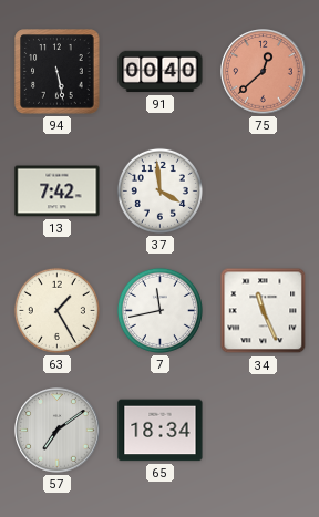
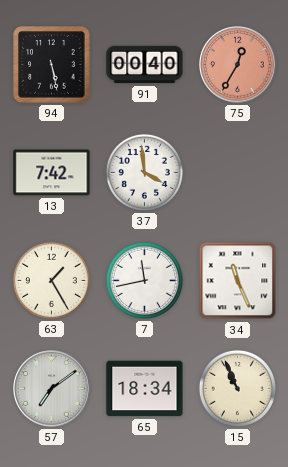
75: 12:38 -> 12:35
15: none -> 10:56
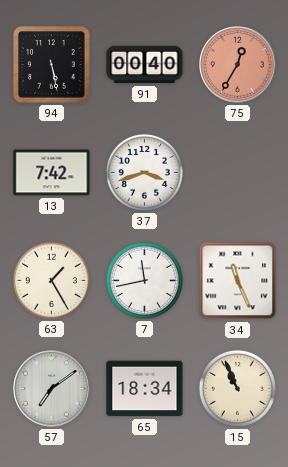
37: 3:59 -> 3:42
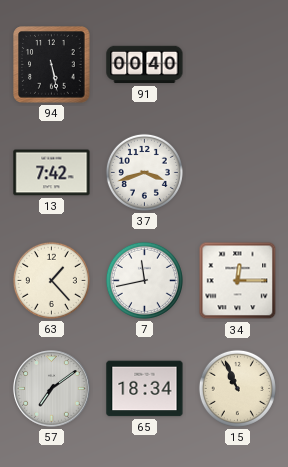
75: 12:35 -> none
63: 1:25 -> 1:23
34: 11:26 -> 12:15
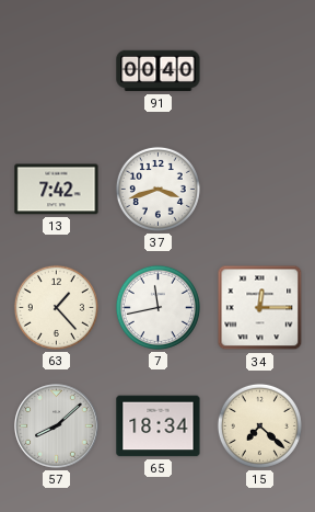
94: 5:28 -> none
57: 7:09 -> 8:08
15: 10:56 -> 7:22
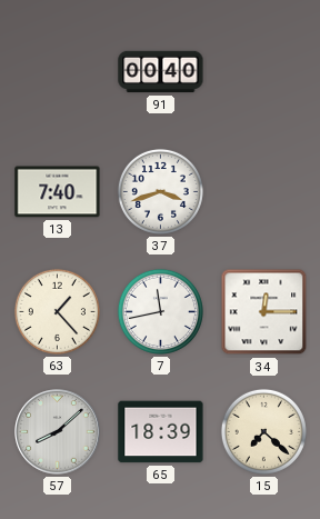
13: 7:42 -> 7:40
65: 18:34 -> 18:39
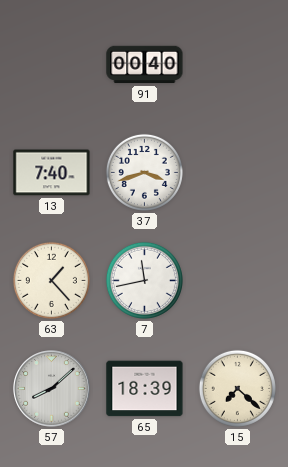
34: 12:15 -> none
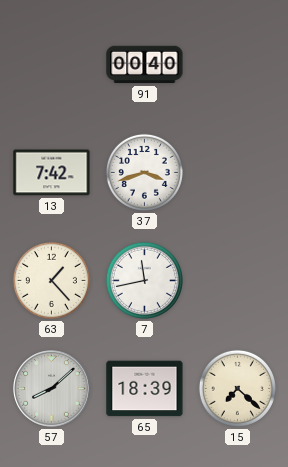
13: 7:40 -> 7:42
